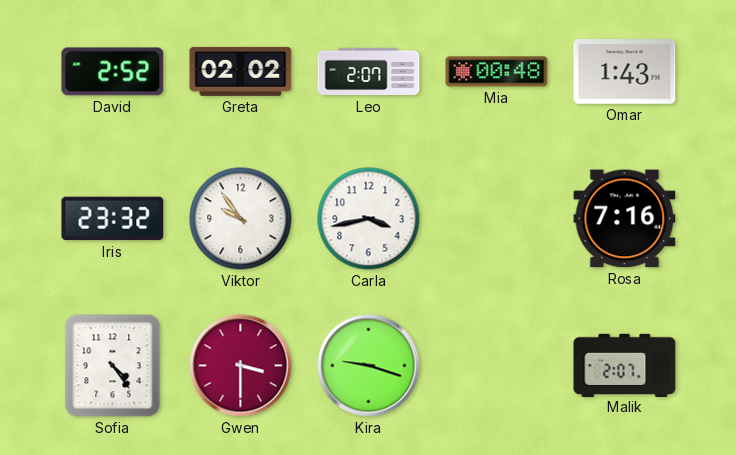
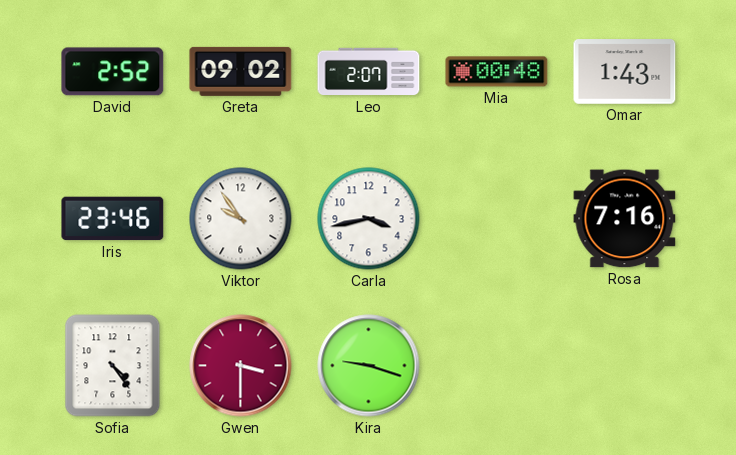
Greta: 02:02 -> 09:02
Iris: 23:32 -> 23:46
Malik: 2:07 -> none
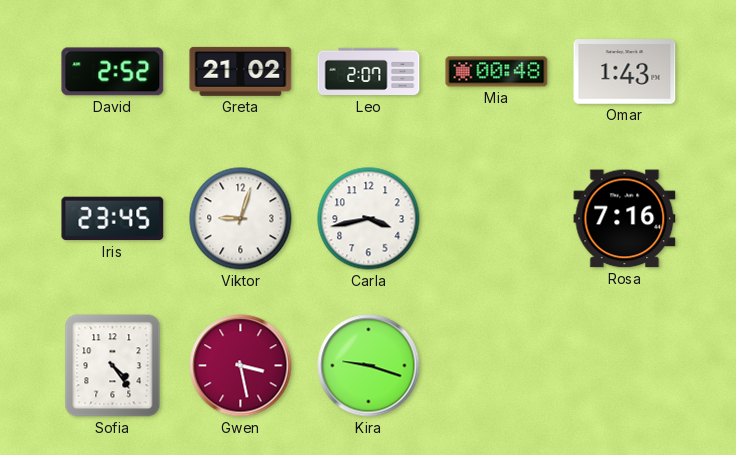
Greta: 09:02 -> 21:02
Iris: 23:46 -> 23:45
Viktor: 9:54 -> 9:03
Gwen: 3:30 -> 3:28
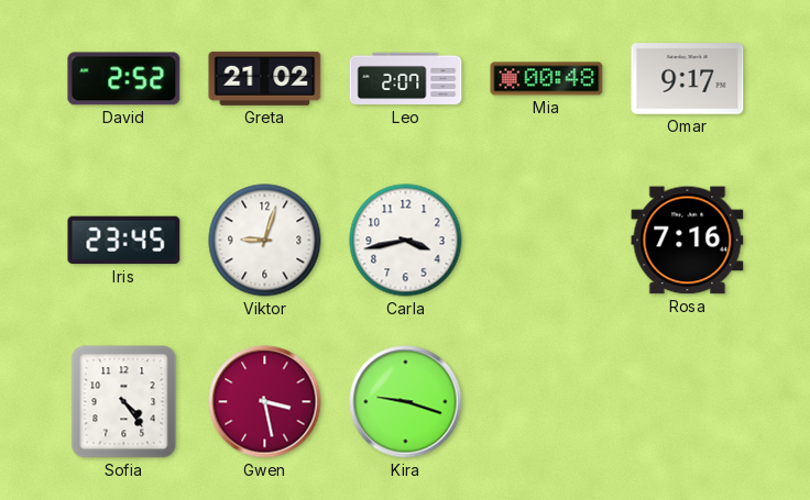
Omar: 1:43 -> 9:17
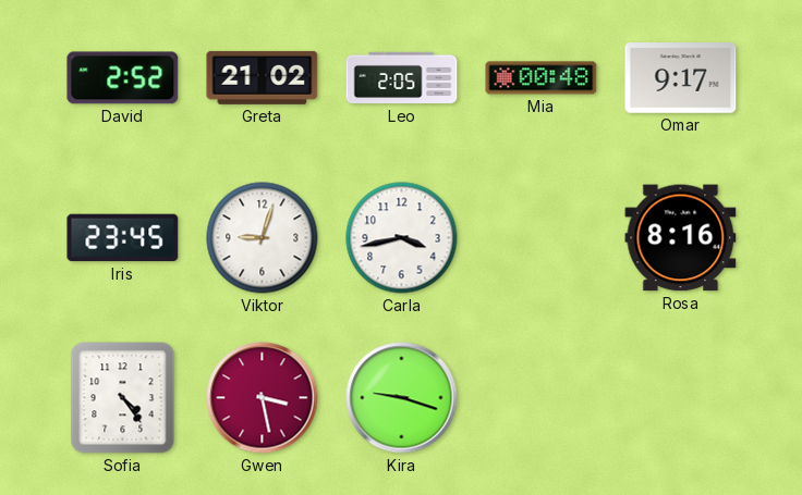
Leo: 2:07 -> 2:05
Rosa: 7:16 -> 8:16
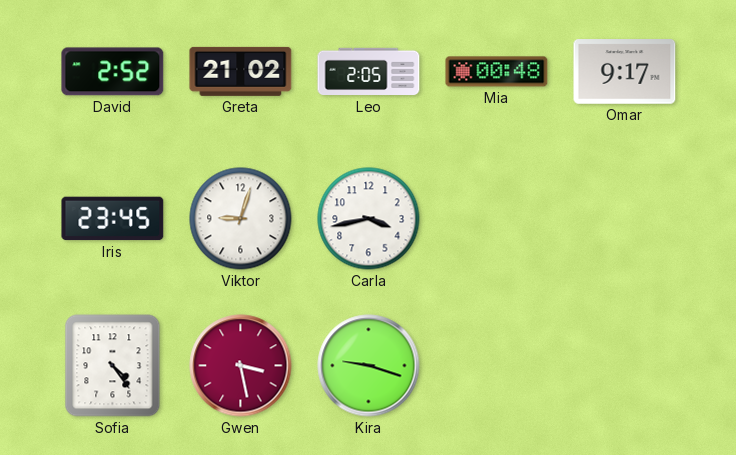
Rosa: 8:16 -> none
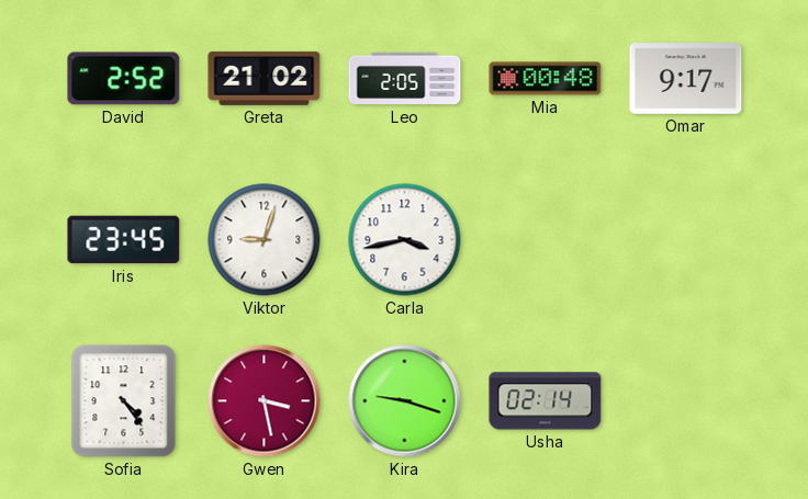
Usha: none -> 02:14
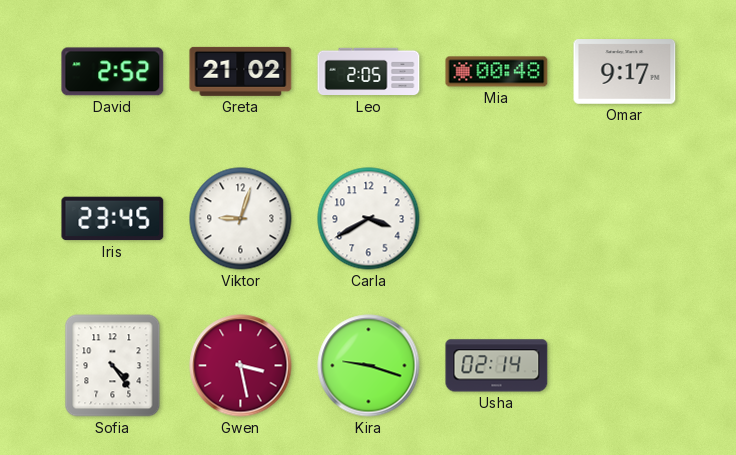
Carla: 3:43 -> 3:40
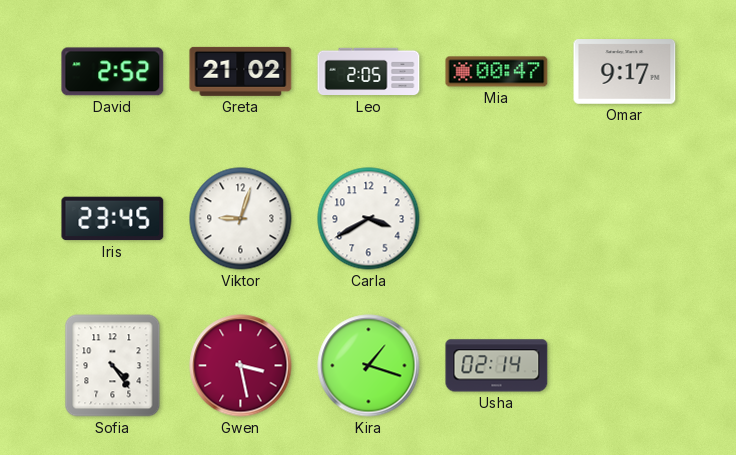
Mia: 00:48 -> 00:47
Kira: 9:18 -> 1:18
